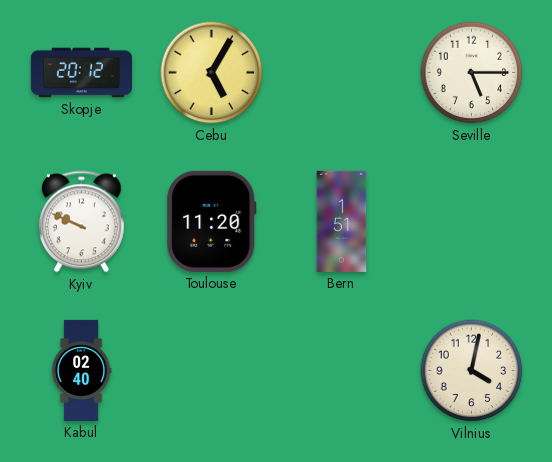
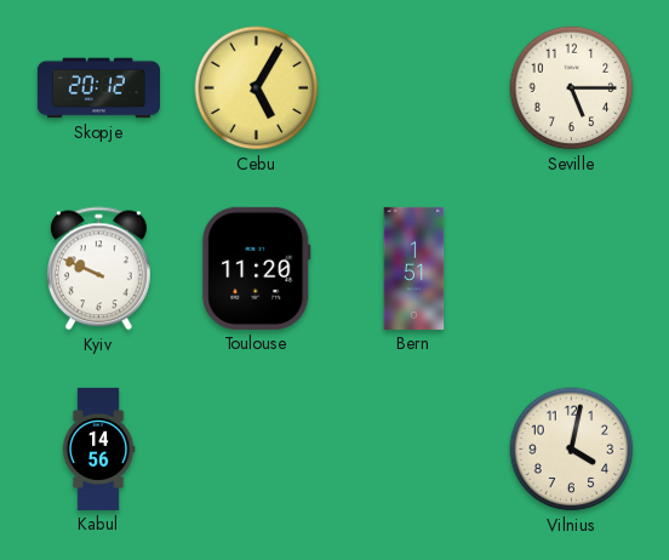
Kabul: 02:40 -> 14:56
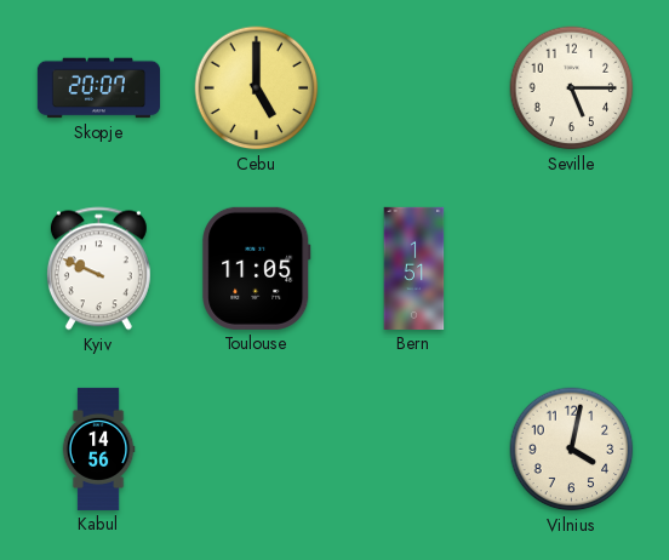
Skopje: 20:12 -> 20:07
Cebu: 5:05 -> 5:00
Toulouse: 11:20 -> 11:05
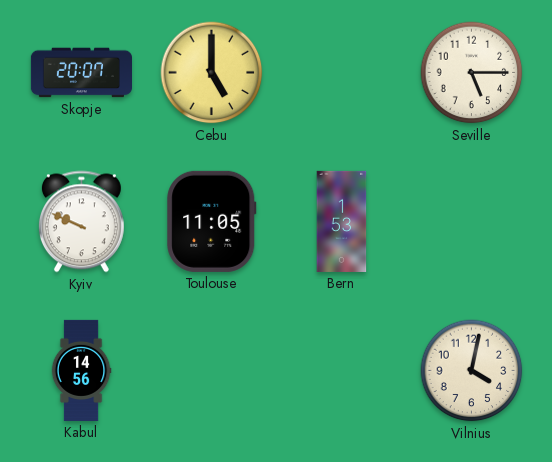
Bern: 1:51 -> 1:53
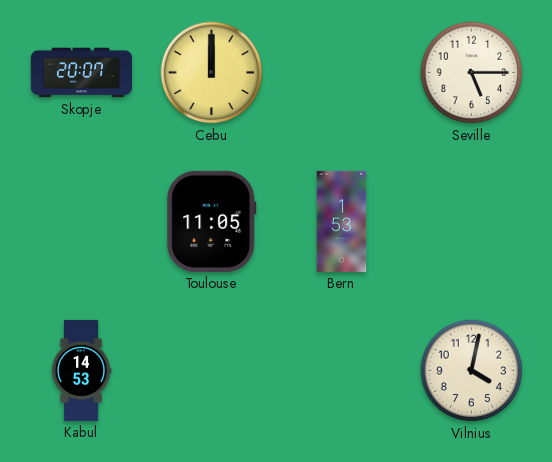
Cebu: 5:00 -> 12:00
Kyiv: 9:49 -> none
Kabul: 14:56 -> 14:53
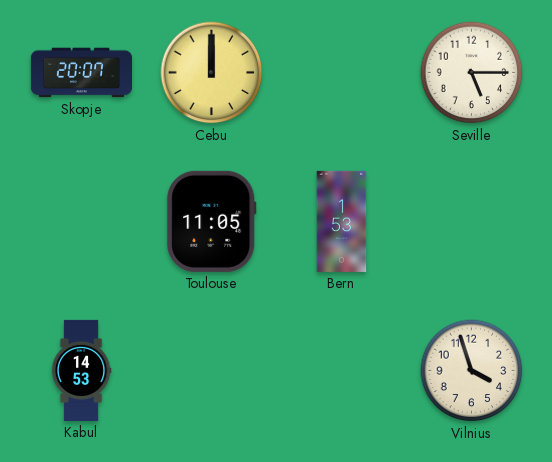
Vilnius: 4:02 -> 3:57
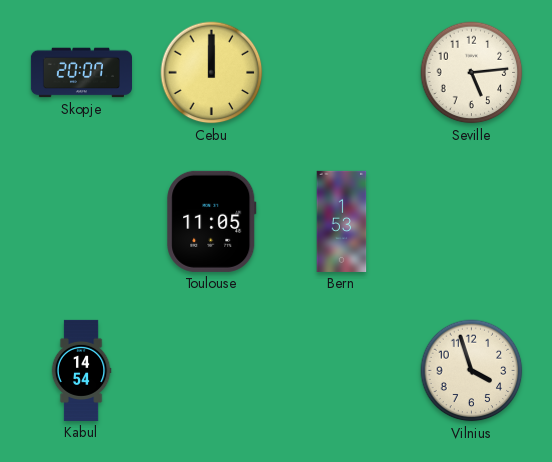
Seville: 5:15 -> 5:14
Kabul: 14:53 -> 14:54
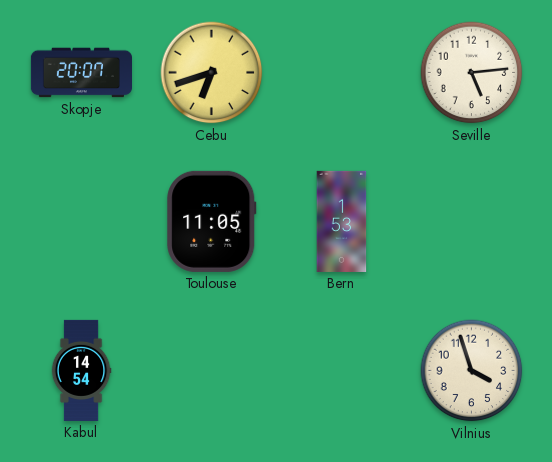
Cebu: 12:00 -> 6:42
